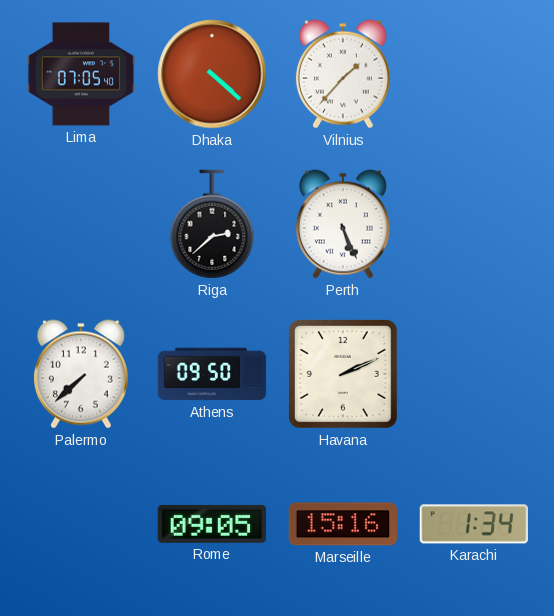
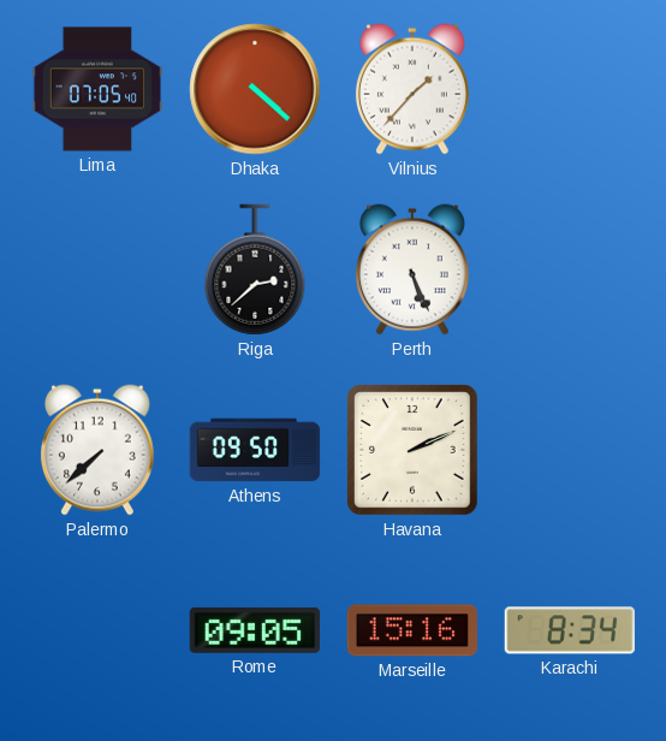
Karachi: 1:34 -> 8:34
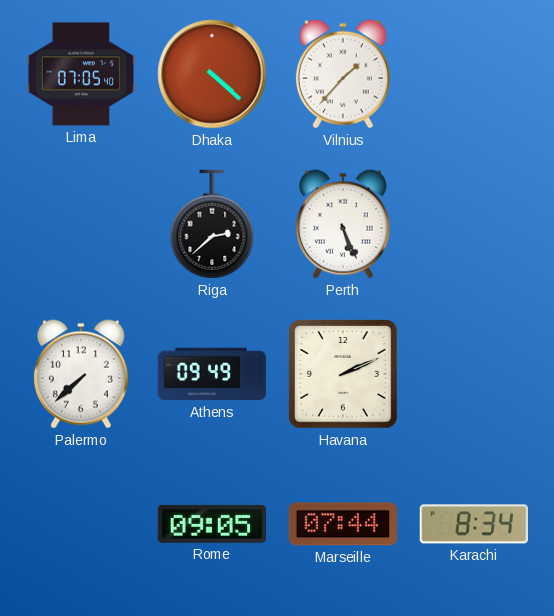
Athens: 09:50 -> 09:49
Marseille: 15:16 -> 07:44
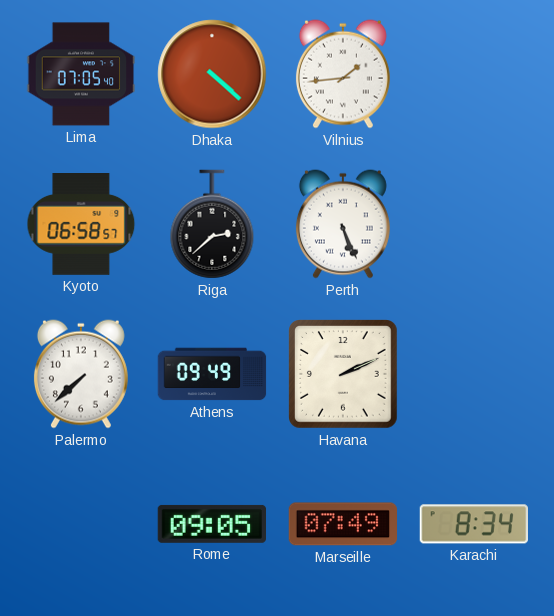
Vilnius: 1:37 -> 1:44
Kyoto: none -> 06:58
Marseille: 07:44 -> 07:49
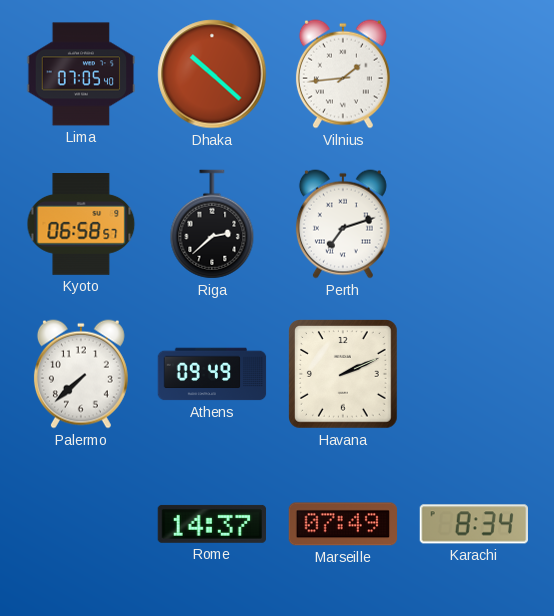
Dhaka: 4:22 -> 10:22
Perth: 5:26 -> 7:12
Rome: 09:05 -> 14:37
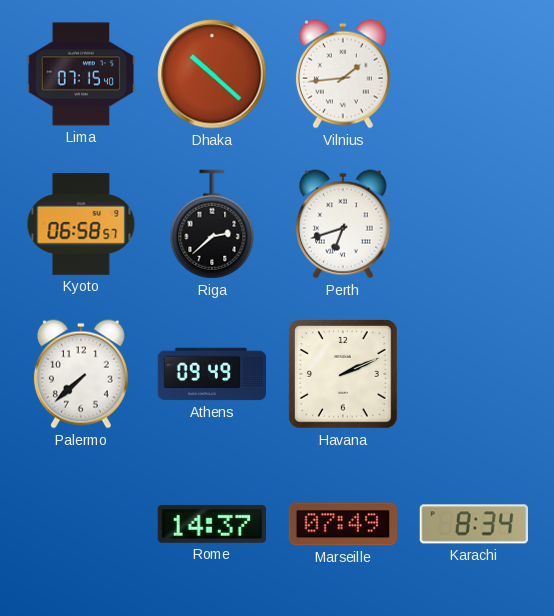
Lima: 07:05 -> 07:15
Perth: 7:12 -> 6:42
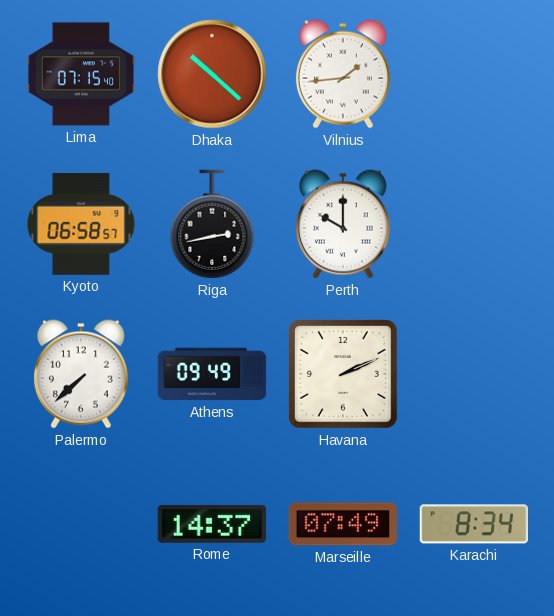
Riga: 2:38 -> 2:43
Perth: 6:42 -> 10:00
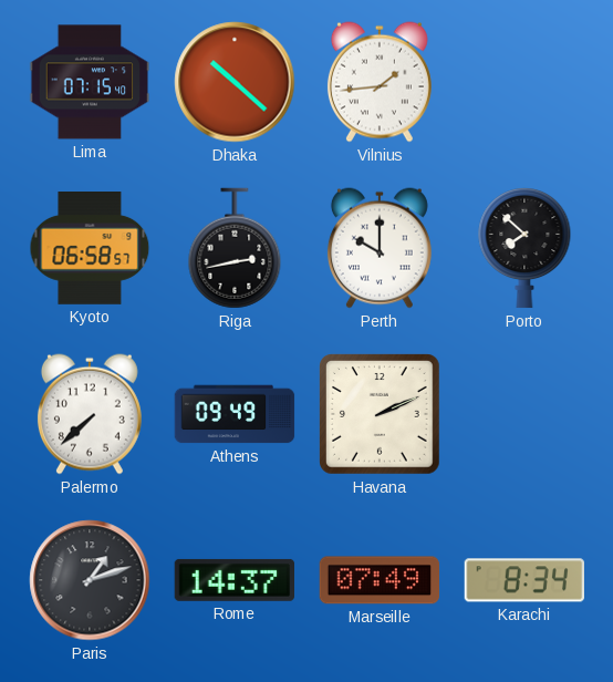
Porto: none -> 7:52
Paris: none -> 1:12
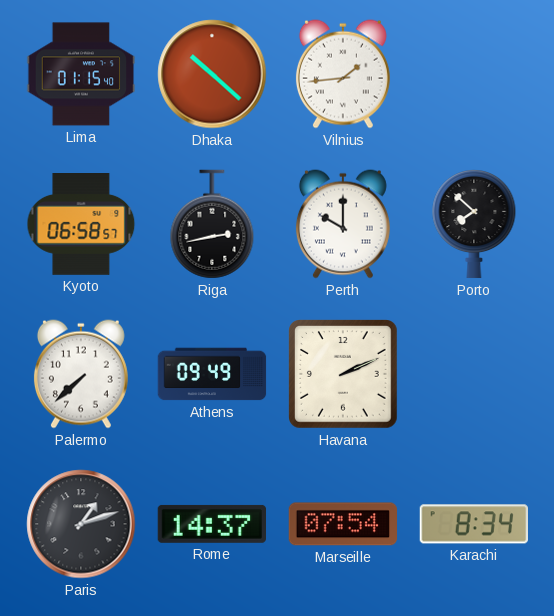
Lima: 07:15 -> 01:15
Marseille: 07:49 -> 07:54
